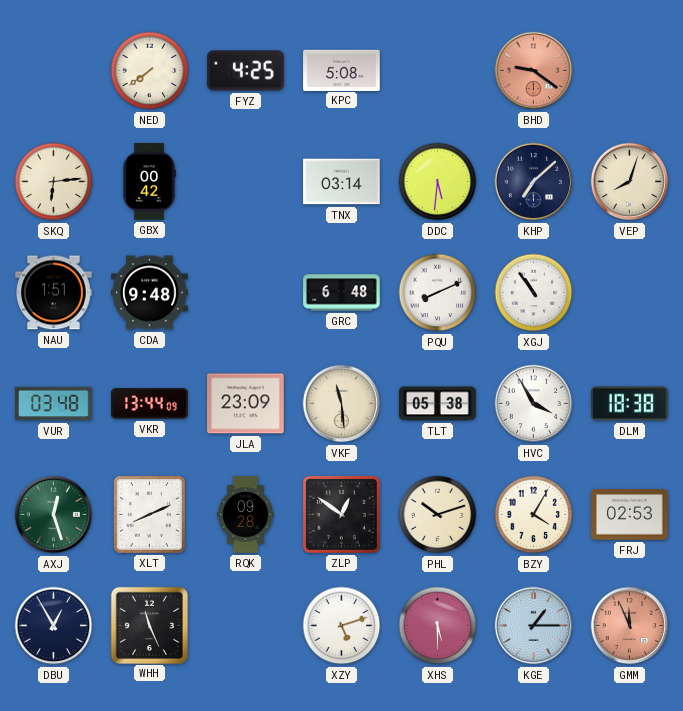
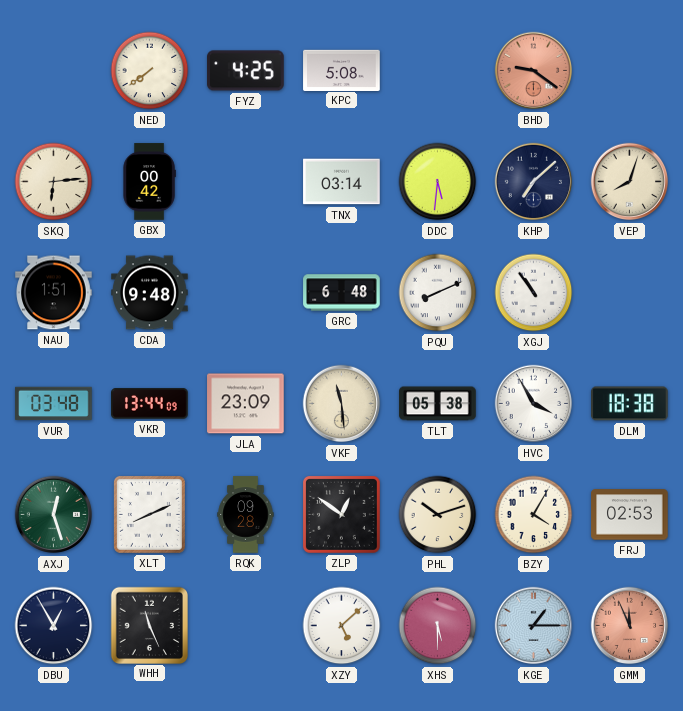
XZY: 5:12 -> 5:08
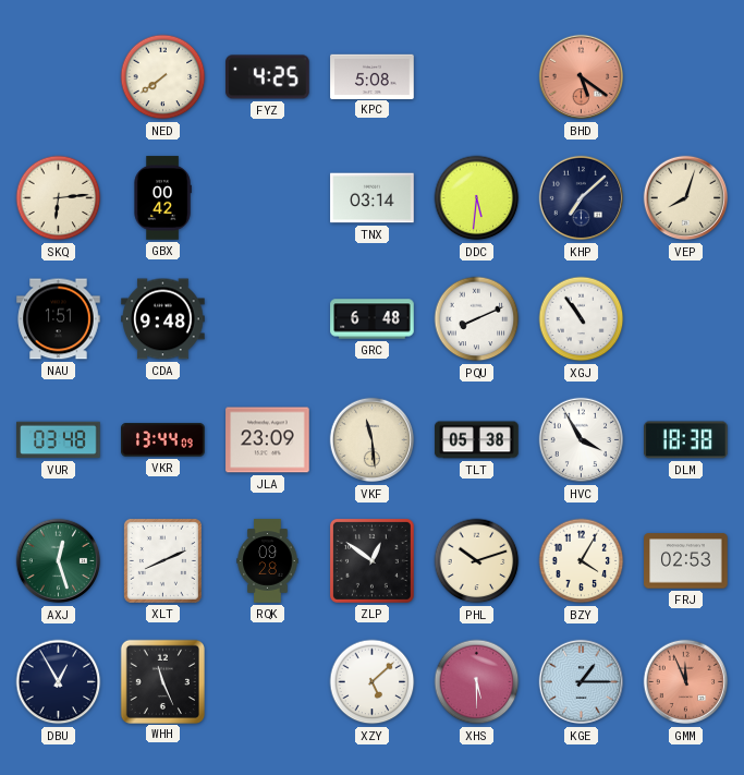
BHD: 9:21 -> 5:21
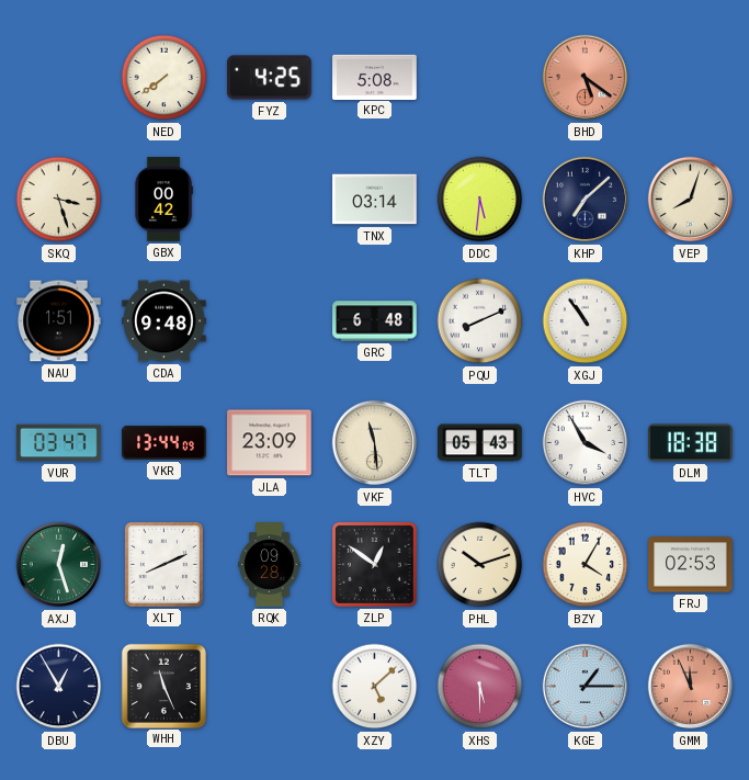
SKQ: 6:14 -> 3:27
VUR: 03:48 -> 03:47
TLT: 05:38 -> 05:43
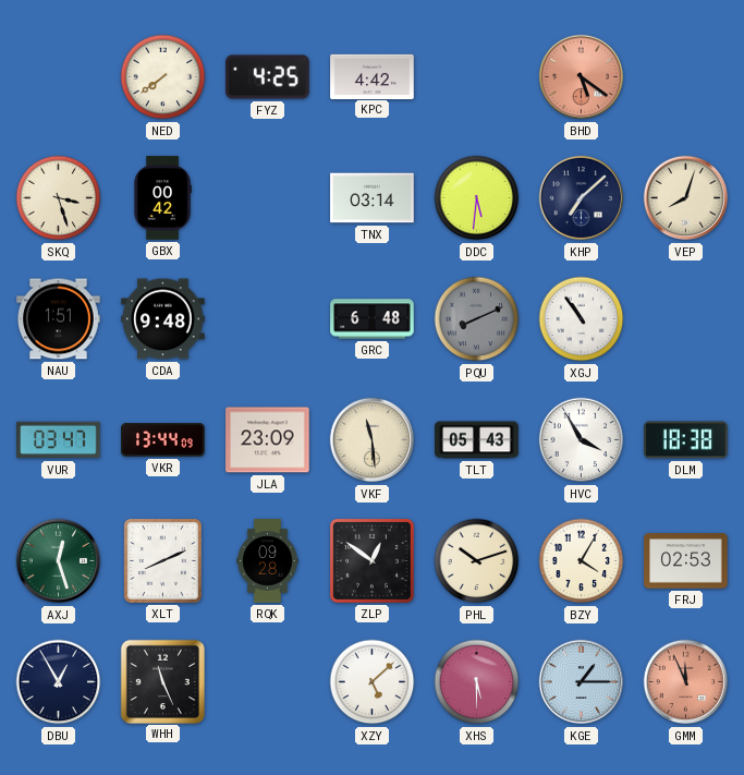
KPC: 5:08 -> 4:42
PQU dial: white -> grey
